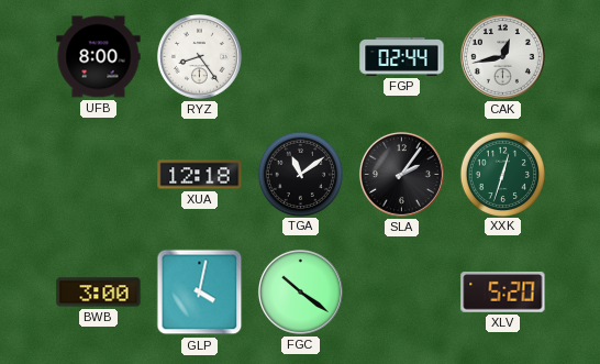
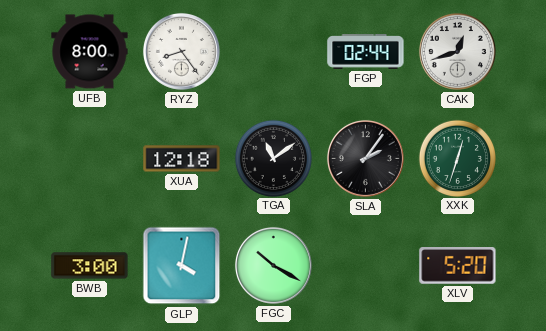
CAK: 12:43 -> 12:42
FGC: 10:21 -> 10:20
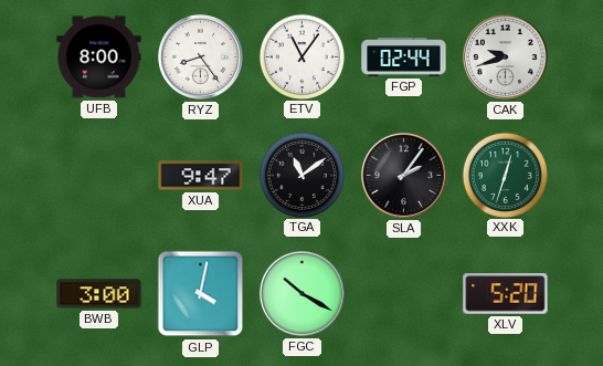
ETV: none -> 11:06
CAK: 12:42 -> 9:42
XUA: 12:18 -> 9:47
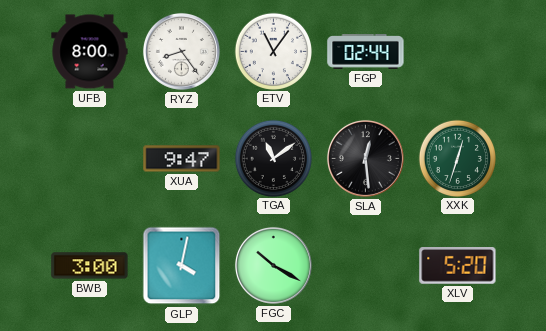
CAK: 9:42 -> none
SLA: 2:06 -> 12:29
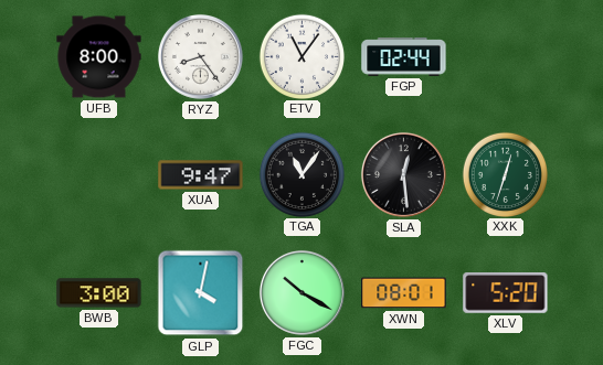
TGA: 11:09 -> 11:06
XWN: none -> 08:01
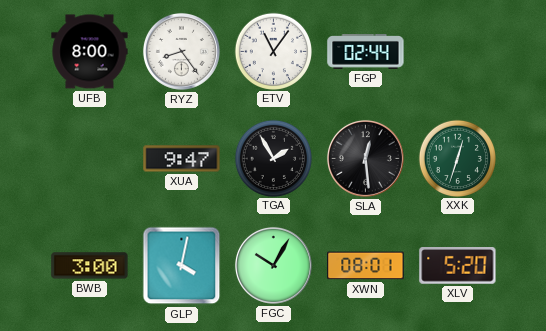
TGA: 11:06 -> 1:55
FGC: 10:20 -> 10:05
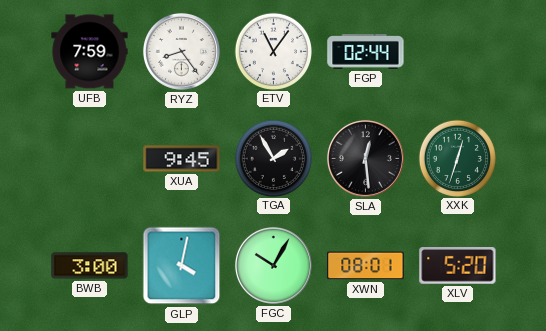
UFB: 8:00 -> 7:59
XUA: 9:47 -> 9:45
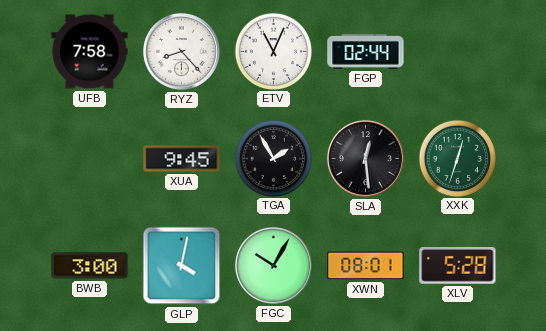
UFB: 7:59 -> 7:58
RYZ: 8:24 -> 8:23
ETV: 11:06 -> 11:04
XLV: 5:20 -> 5:28
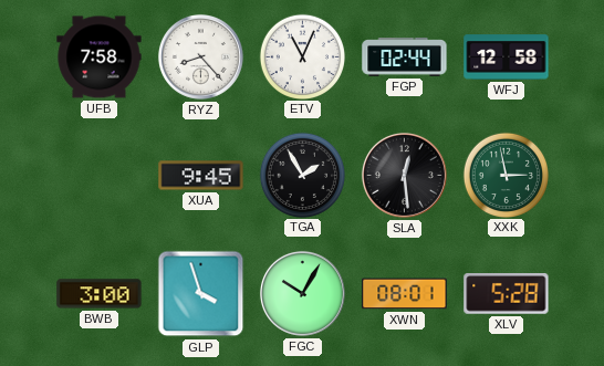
WFJ: none -> 12:58
XXK: 12:33 -> 2:58
GLP: 4:02 -> 3:57
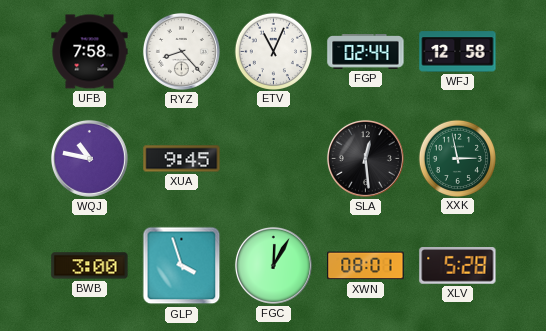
WQJ: none -> 10:47
TGA: 1:55 -> none
FGC: 10:05 -> 12:05
